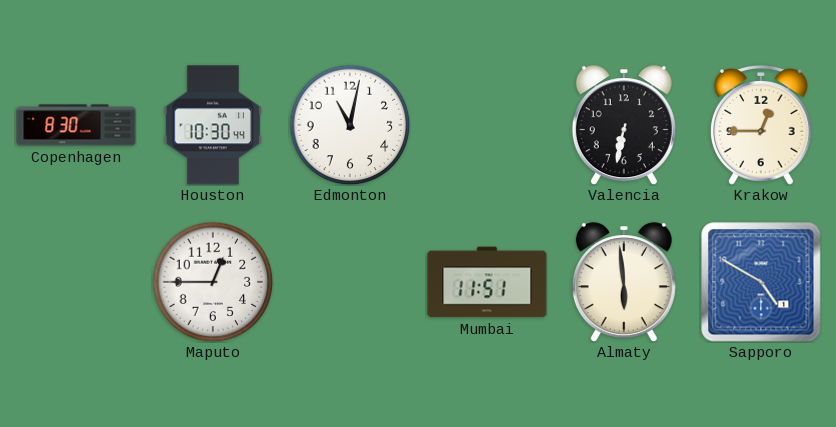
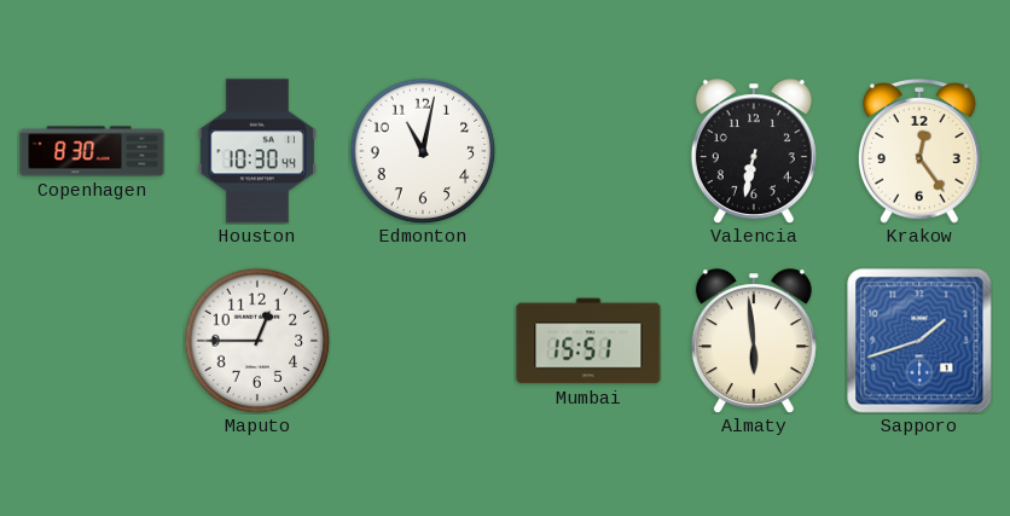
Krakow: 12:45 -> 12:24
Mumbai: 11:51 -> 15:51
Sapporo: 4:50 -> 1:42
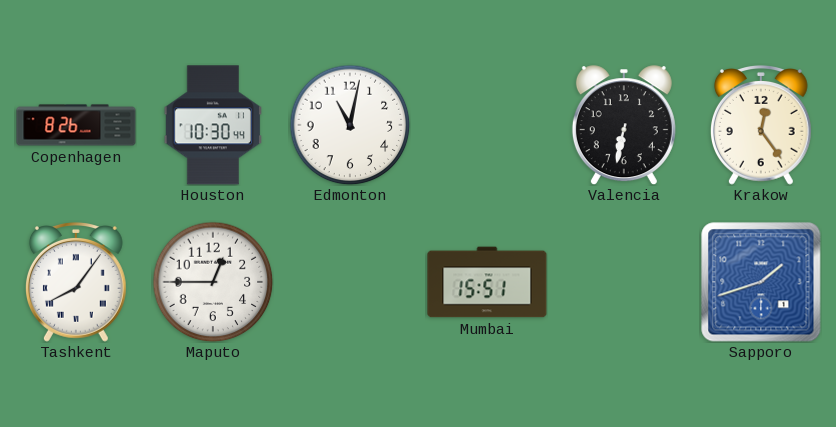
Copenhagen: 8:30 -> 8:26
Tashkent: none -> 8:06
Almaty: 5:59 -> none
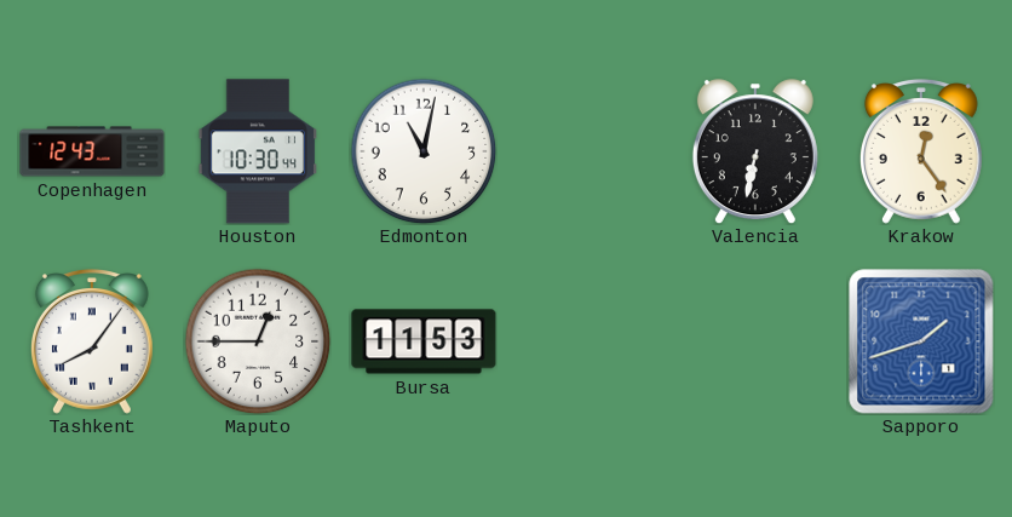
Copenhagen: 8:26 -> 12:43
Bursa: none -> 11:53
Mumbai: 15:51 -> none
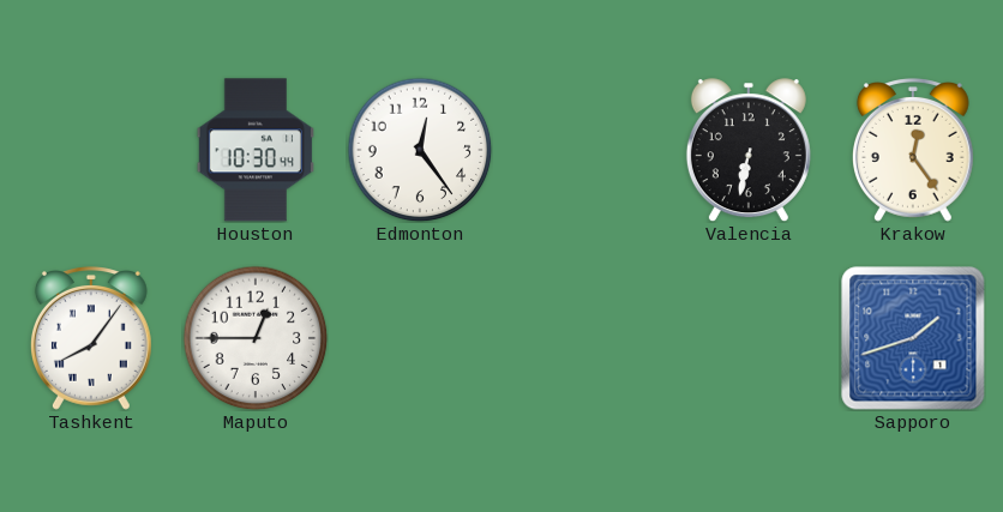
Copenhagen: 12:43 -> none
Edmonton: 11:02 -> 12:24
Bursa: 11:53 -> none
